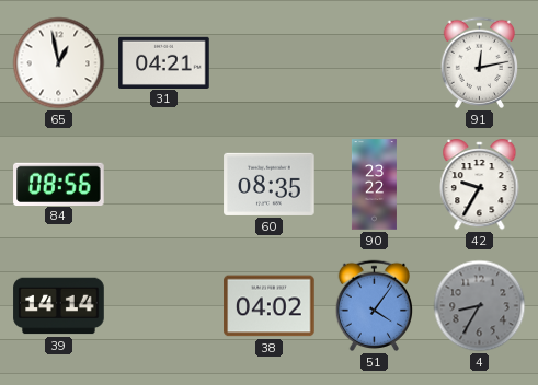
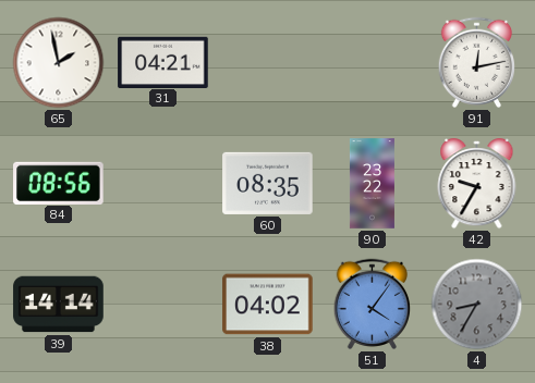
65: 12:58 -> 1:58
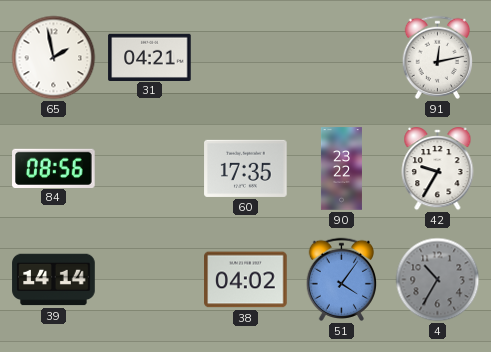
60: 08:35 -> 17:35
4: 8:35 -> 10:35
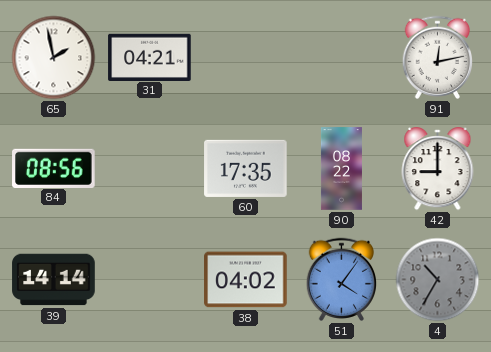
90: 23:22 -> 08:22
42: 9:35 -> 9:00
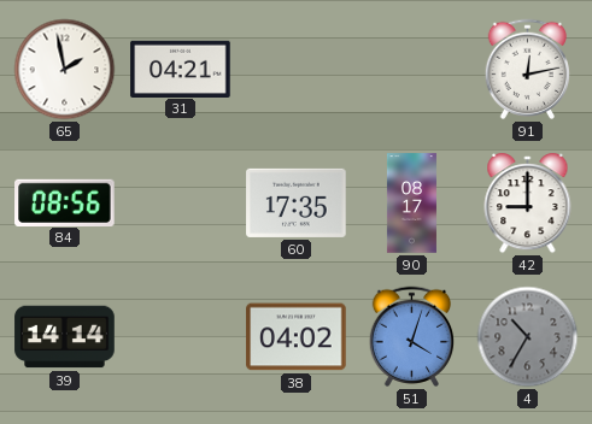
90: 08:22 -> 08:17
51: 4:06 -> 4:03
